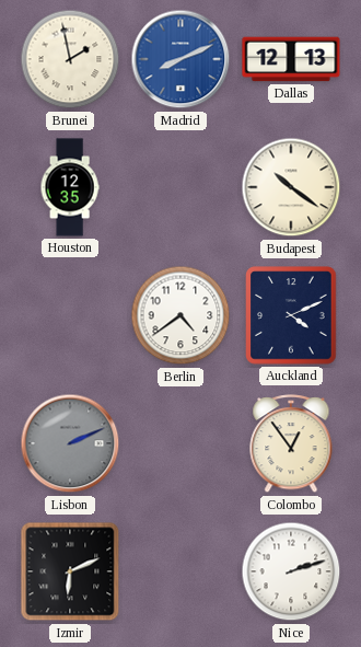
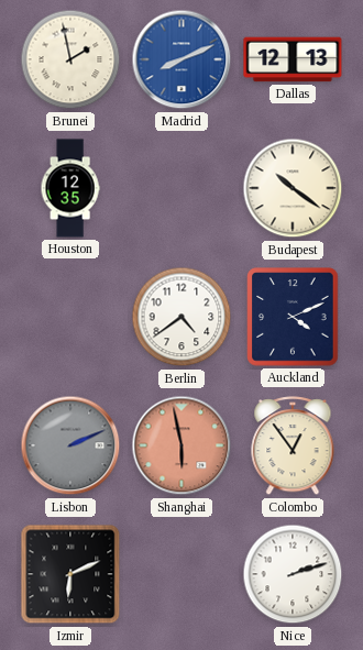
Shanghai: none -> 5:58
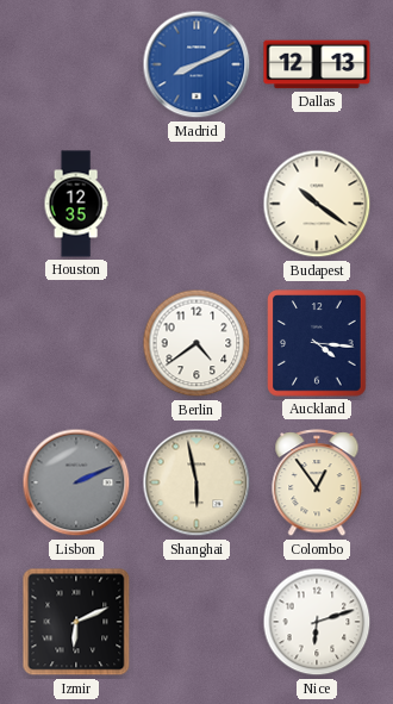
Brunei: 1:58 -> none
Auckland: 4:11 -> 4:16
Shanghai dial: salmon -> cream
Nice: 2:12 -> 6:12
